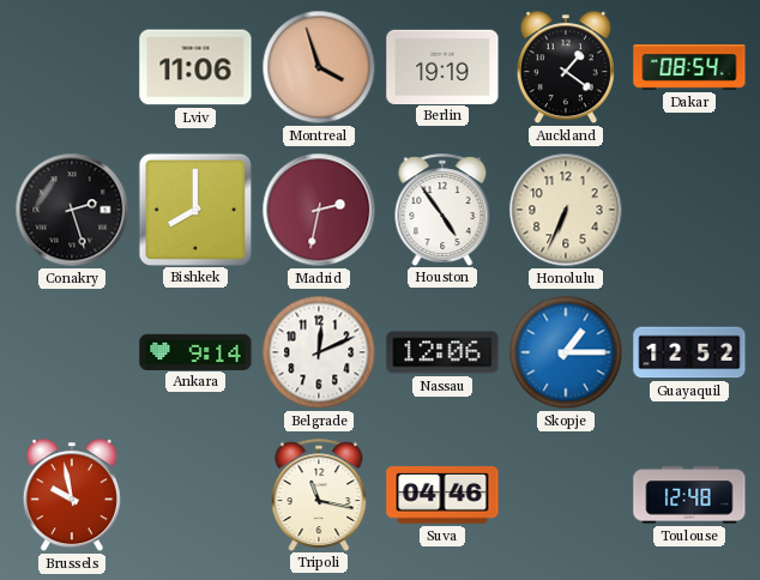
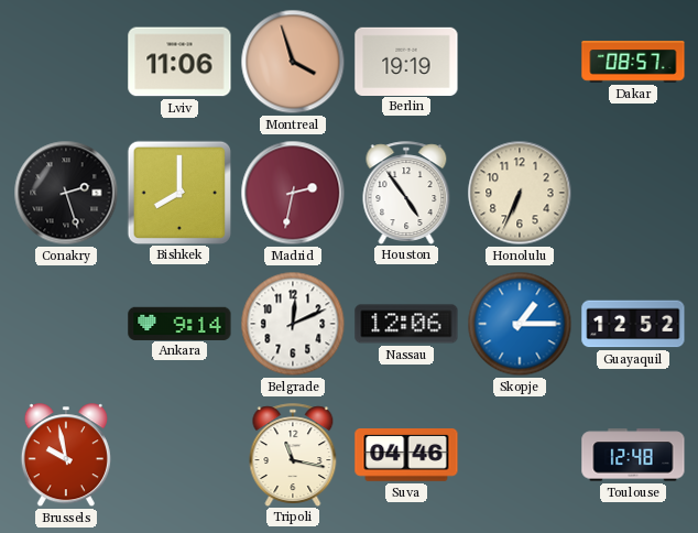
Auckland: 1:21 -> none
Dakar: 08:54 -> 08:57
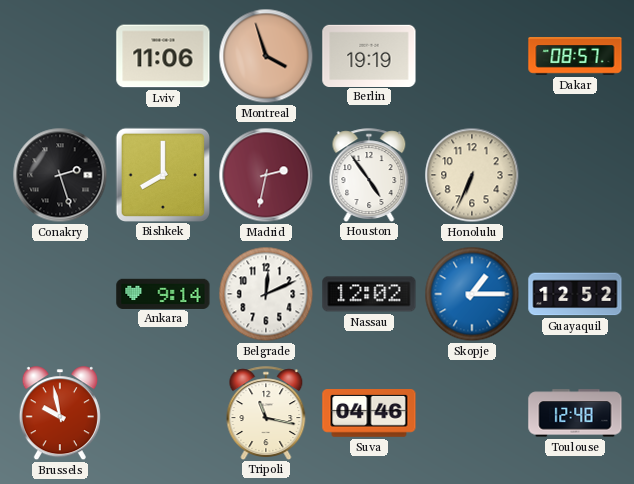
Nassau: 12:06 -> 12:02
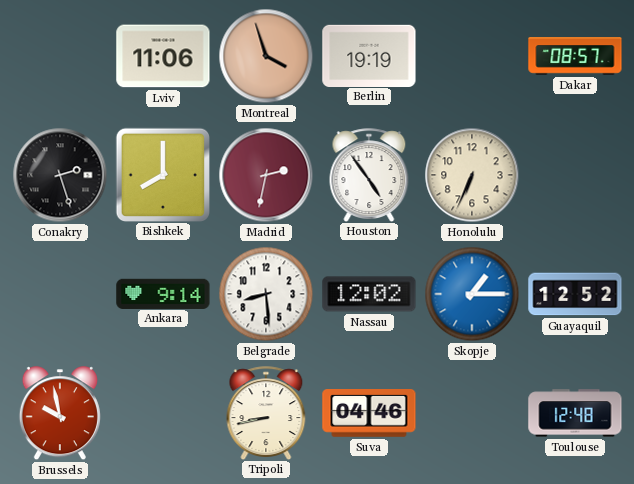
Belgrade: 12:11 -> 8:29
Tripoli: 11:17 -> 8:43
